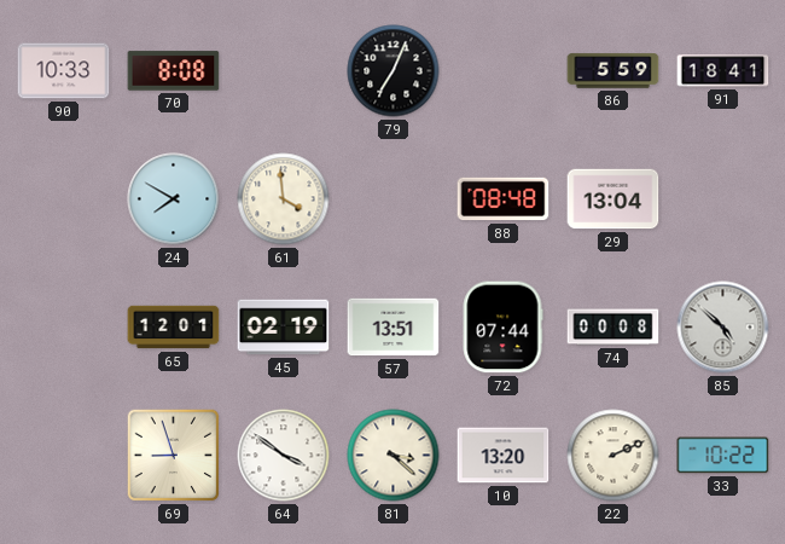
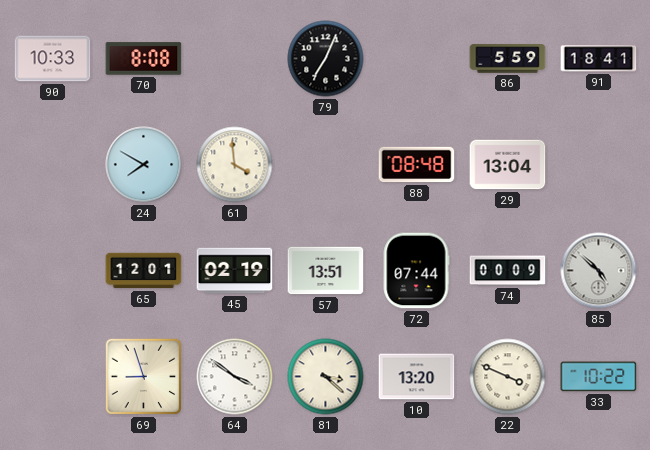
74: 00:08 -> 00:09
22: 2:11 -> 3:49
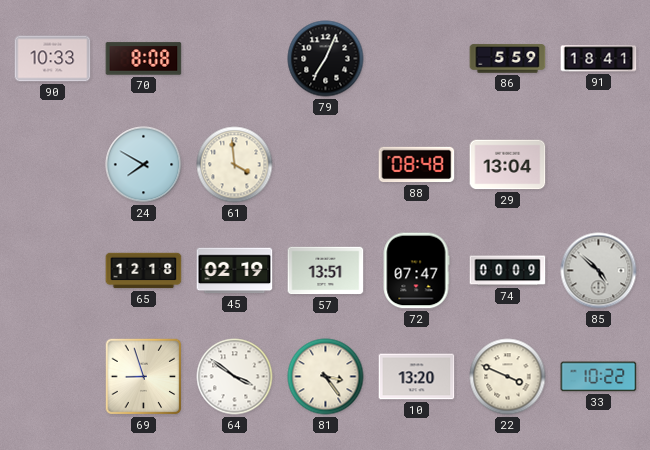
65: 12:01 -> 12:18
72: 07:44 -> 07:47
81: 3:22 -> 3:24
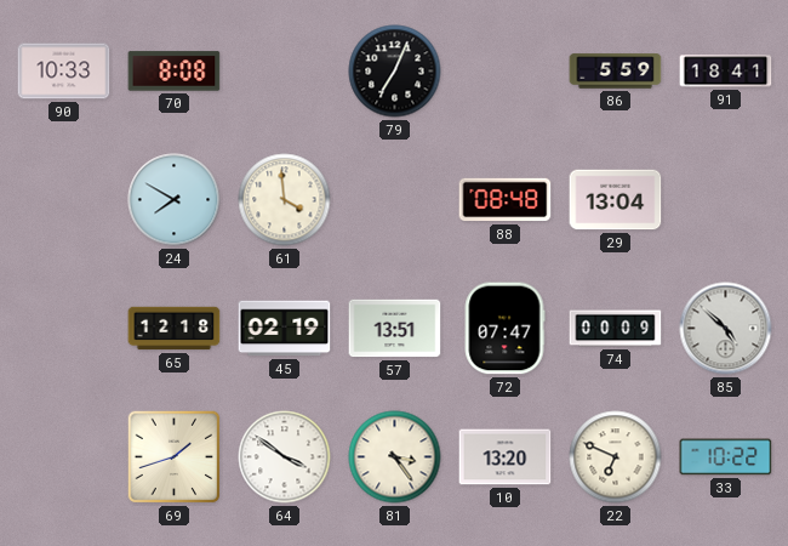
69: 8:57 -> 1:42
22: 3:49 -> 6:49
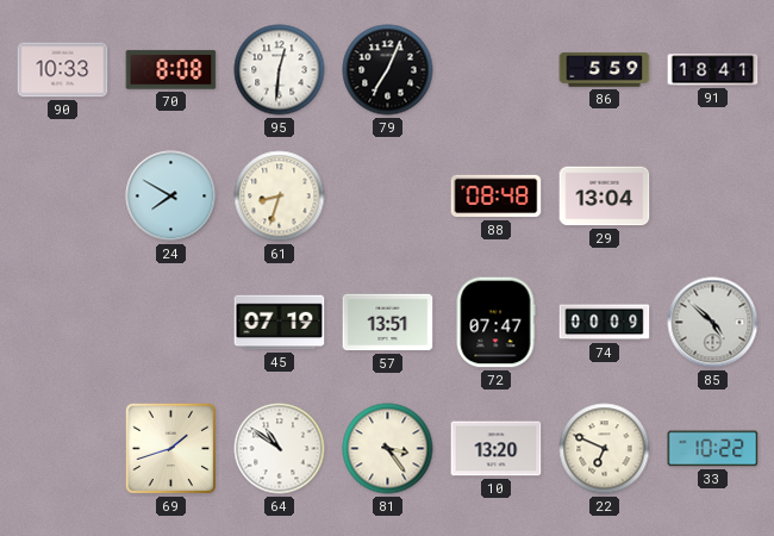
95: none -> 12:31
61: 3:59 -> 8:33
65: 12:18 -> none
45: 02:19 -> 07:19
64: 3:51 -> 10:51
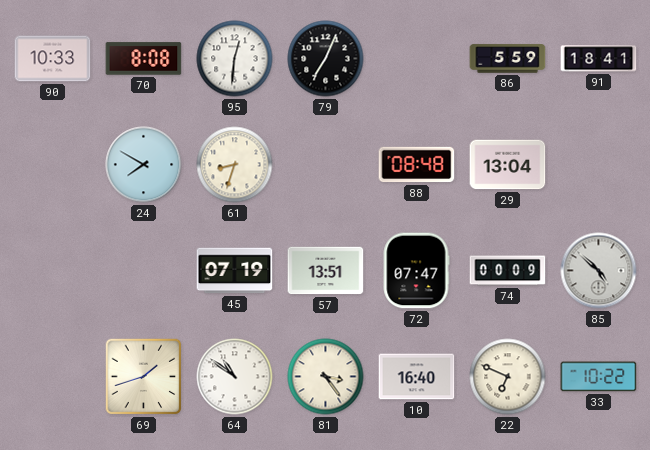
10: 13:20 -> 16:40
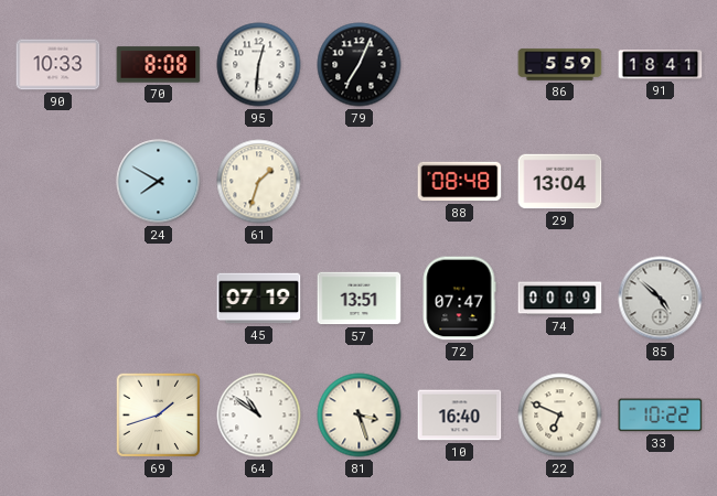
61: 8:33 -> 1:33
81: 3:24 -> 3:27
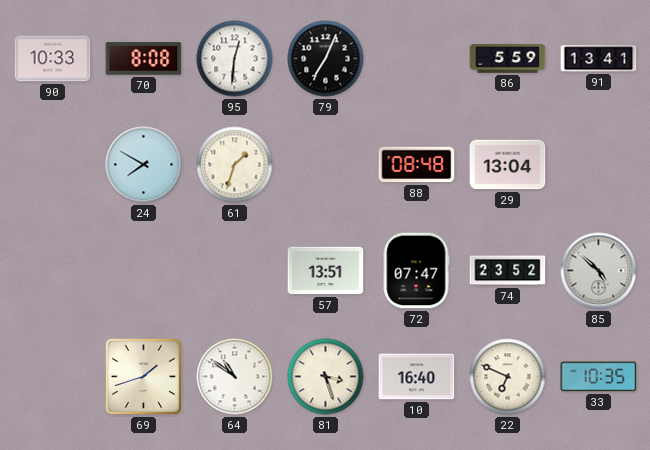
91: 18:41 -> 13:41
45: 07:19 -> none
74: 00:09 -> 23:52
33: 10:22 -> 10:35
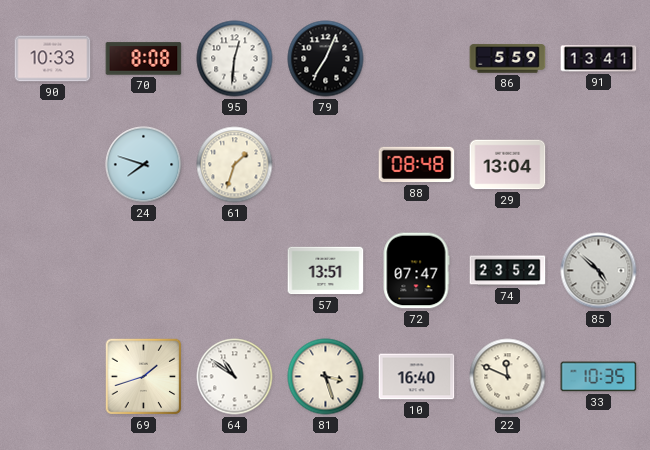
24: 7:50 -> 7:48
22: 6:49 -> 11:49
